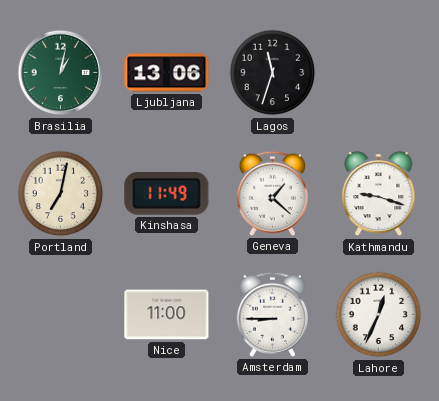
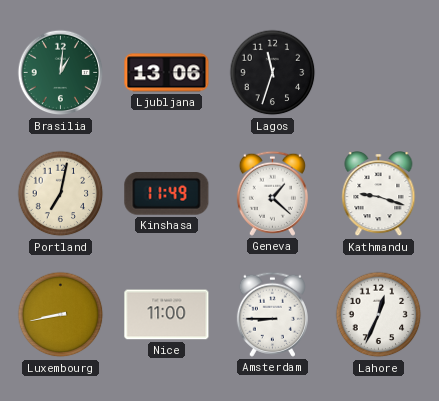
Brasilia: 1:02 -> 1:01
Luxembourg: none -> 8:43
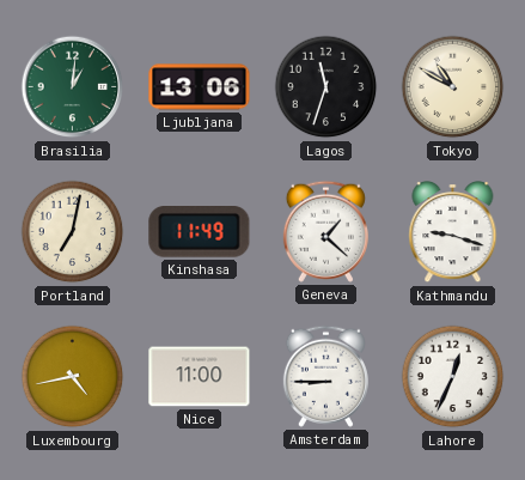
Tokyo: none -> 10:50
Luxembourg: 8:43 -> 4:43
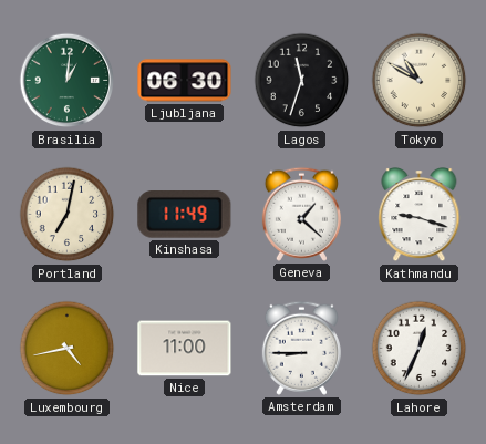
Ljubljana: 13:06 -> 06:30
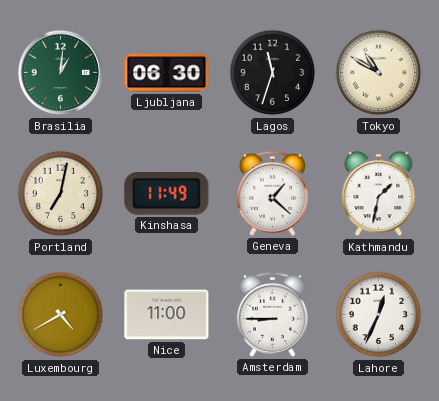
Kathmandu: 9:18 -> 1:32
Luxembourg: 4:43 -> 4:40
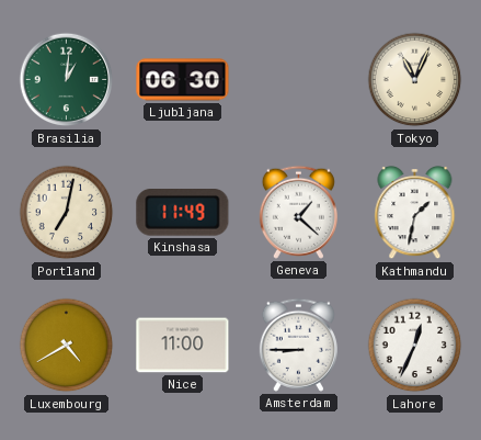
Lagos: 11:33 -> none
Tokyo: 10:50 -> 11:04
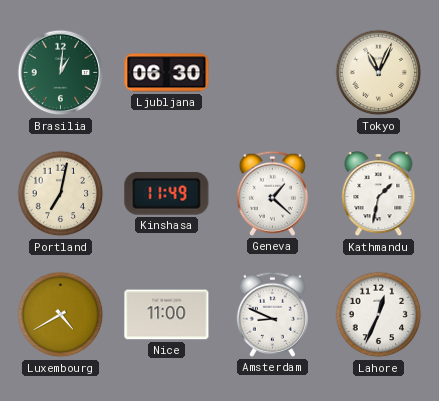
Amsterdam: 8:45 -> 8:49
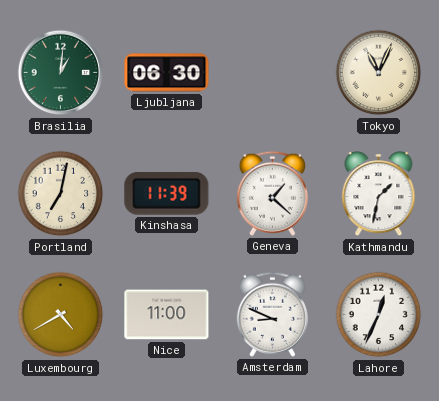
Kinshasa: 11:49 -> 11:39
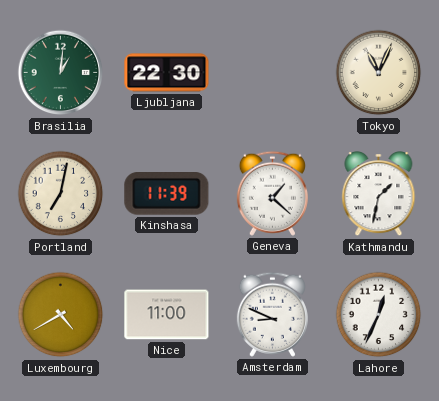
Ljubljana: 06:30 -> 22:30
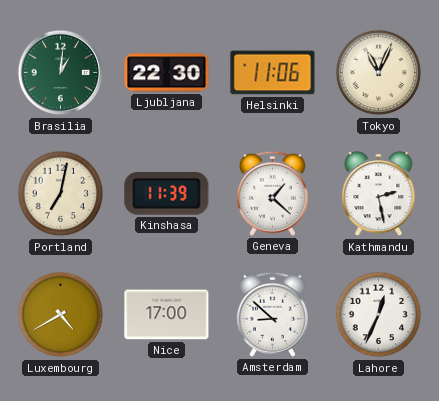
Helsinki: none -> 11:06
Kathmandu: 1:32 -> 2:28
Nice: 11:00 -> 17:00
Amsterdam: 8:49 -> 8:52
